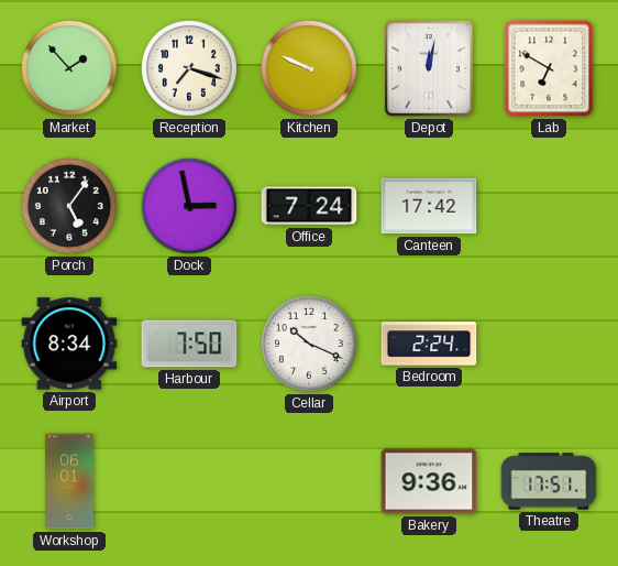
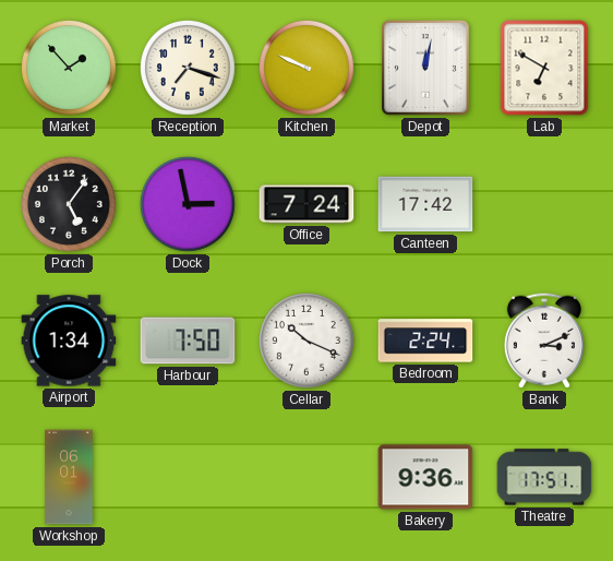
Airport: 8:34 -> 1:34
Bank: none -> 3:11
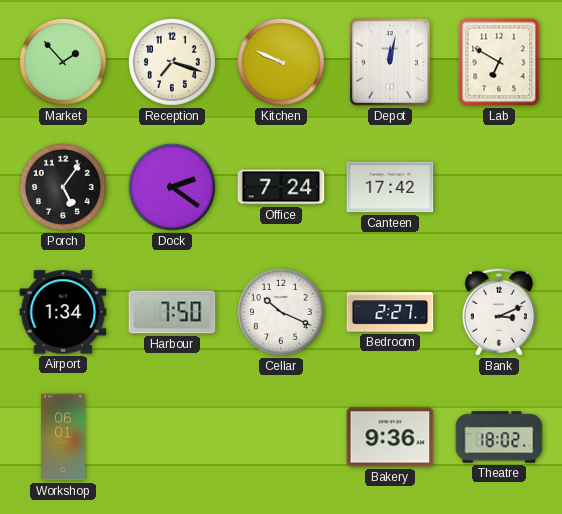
Dock: 2:58 -> 2:21
Bedroom: 2:24 -> 2:27
Theatre: 17:51 -> 18:02
